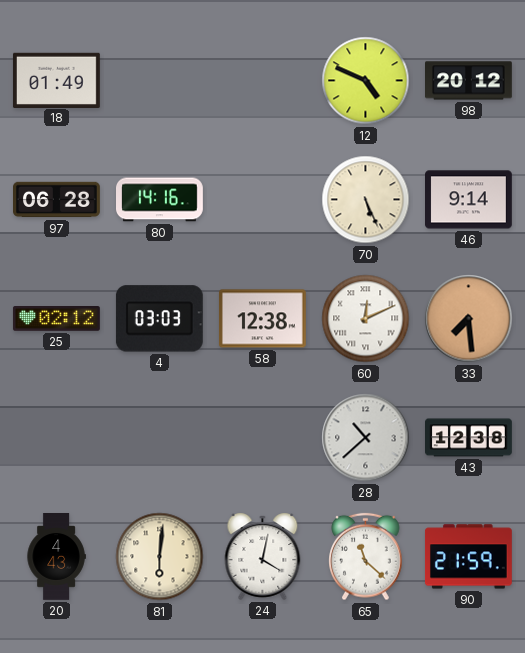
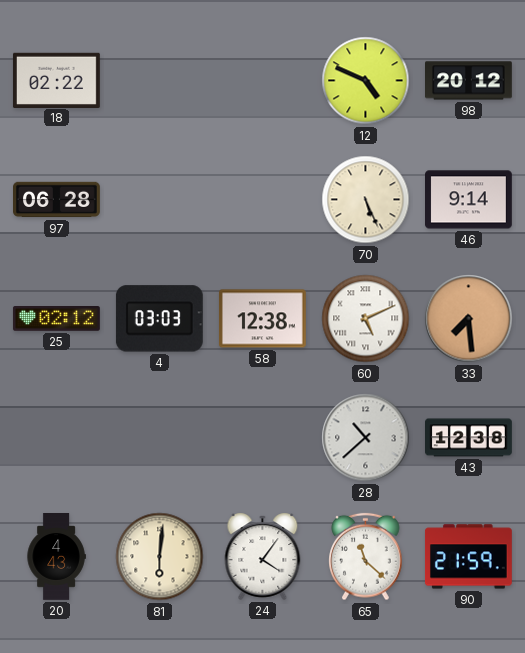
18: 01:49 -> 02:22
80: 14:16 -> none
60: 12:11 -> 5:11
24: 4:02 -> 4:06
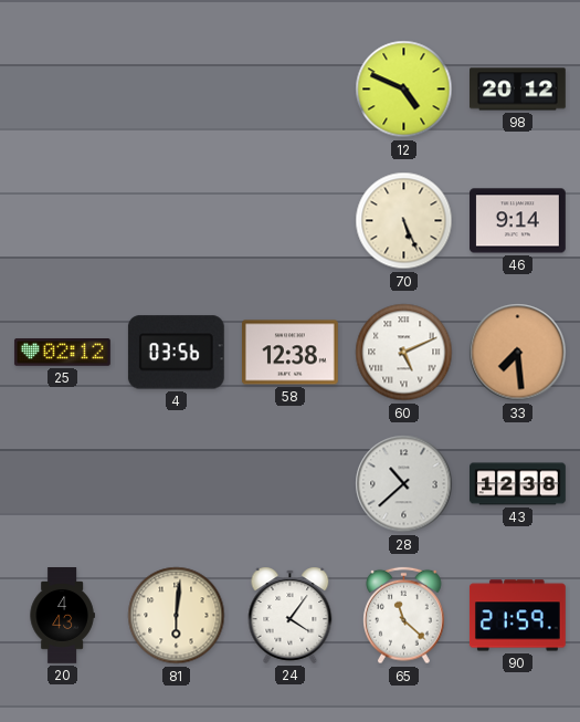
18: 02:22 -> none
97: 06:28 -> none
4: 03:03 -> 03:56
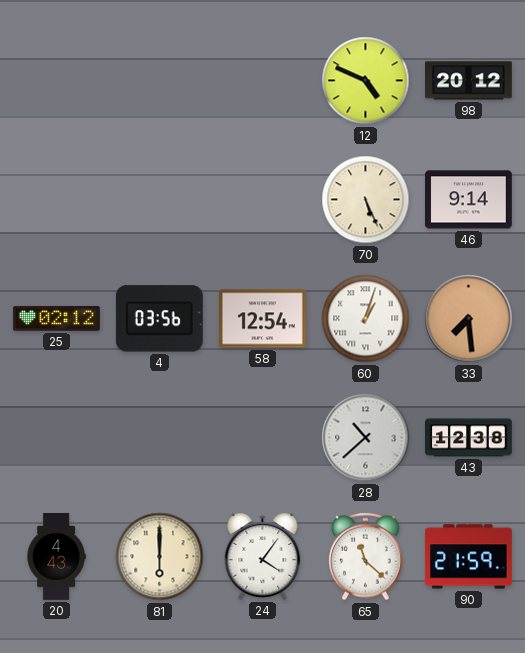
58: 12:38 -> 12:54
60: 5:11 -> 1:03
81: 6:01 -> 6:00
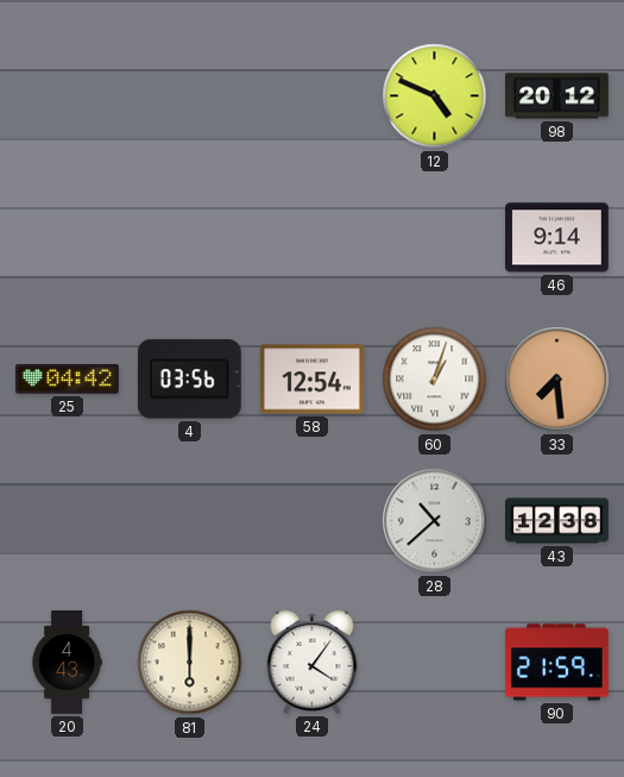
70: 5:26 -> none
25: 02:12 -> 04:42
65: 11:22 -> none
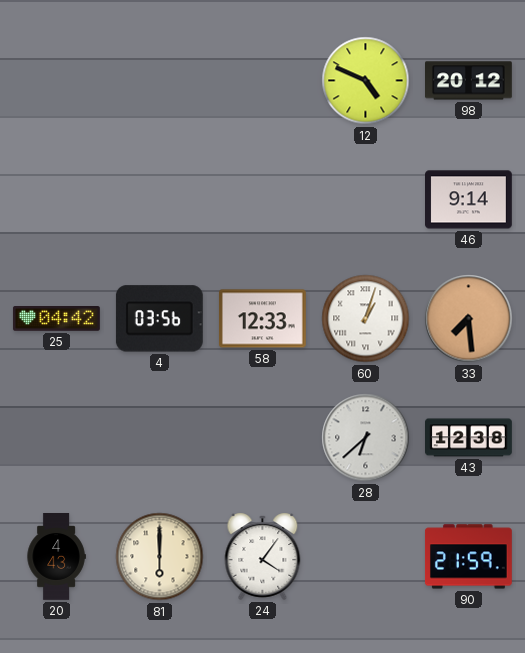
58: 12:54 -> 12:33
28: 10:38 -> 6:38
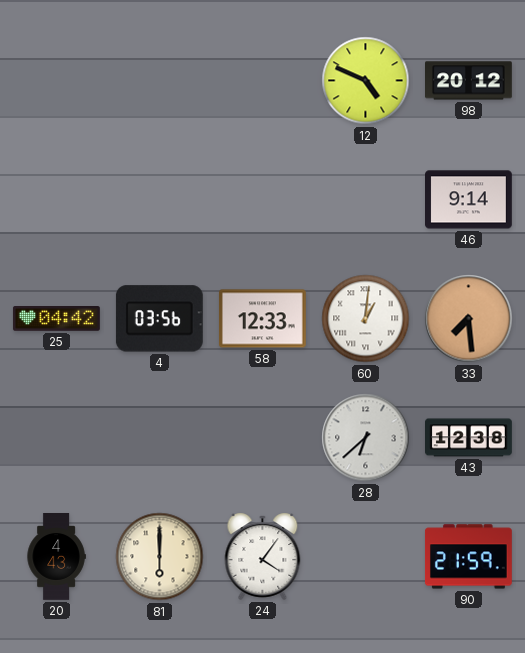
60: 1:03 -> 1:01
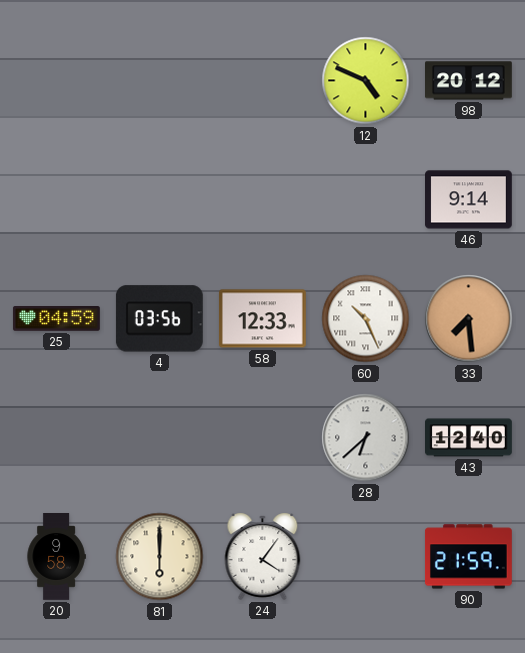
25: 04:42 -> 04:59
60: 1:01 -> 10:26
43: 12:38 -> 12:40
20: 4:43 -> 9:58
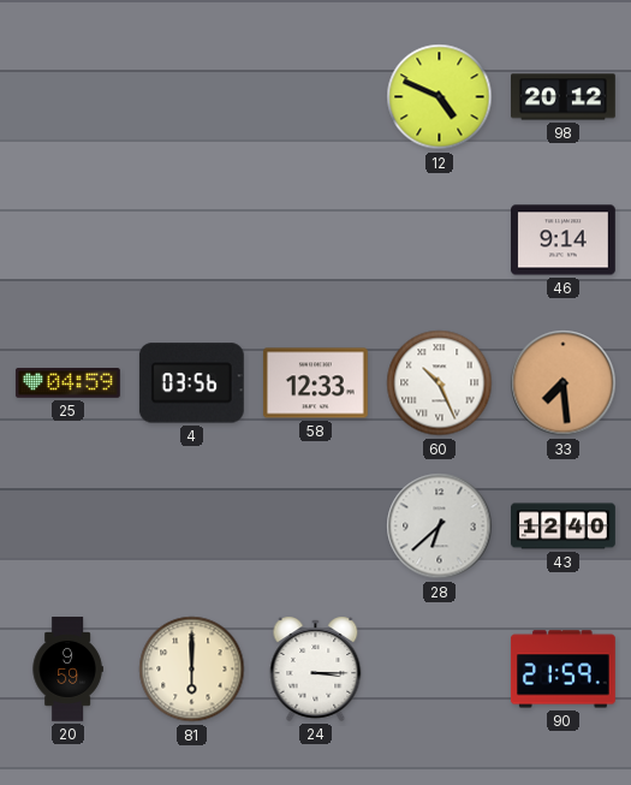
20: 9:58 -> 9:59
24: 4:06 -> 3:15
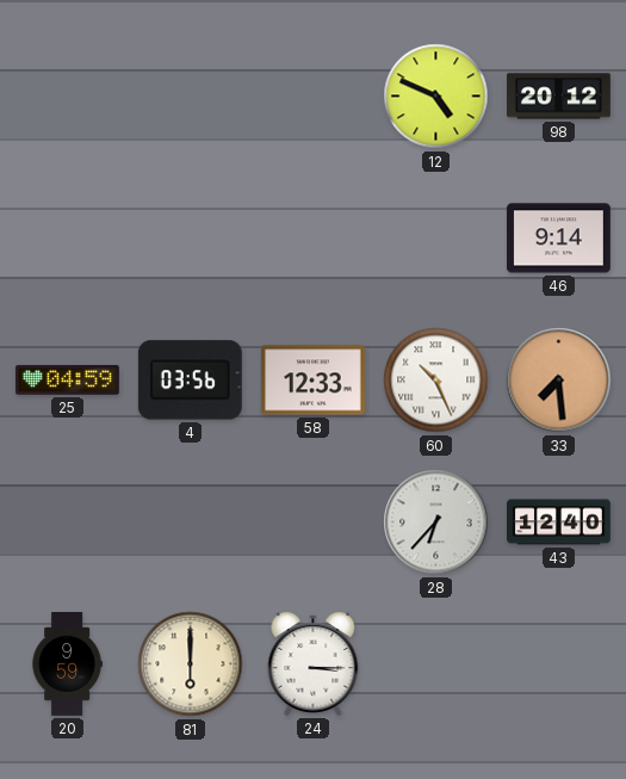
28: 6:38 -> 6:37
90: 21:59 -> none
